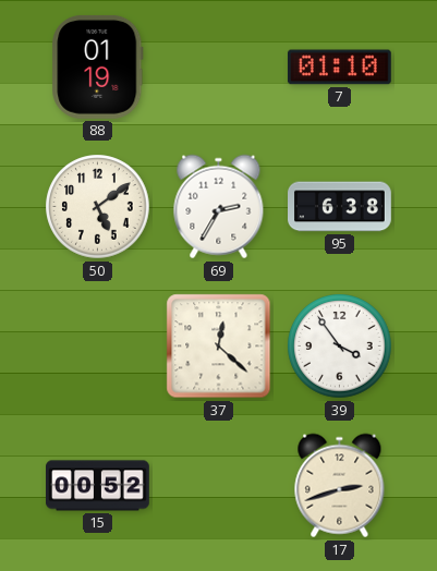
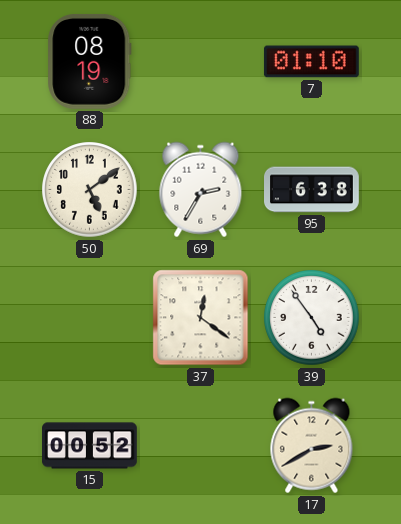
88: 01:19 -> 08:19
37: 12:22 -> 12:21
39: 3:54 -> 4:54
17: 2:42 -> 2:40
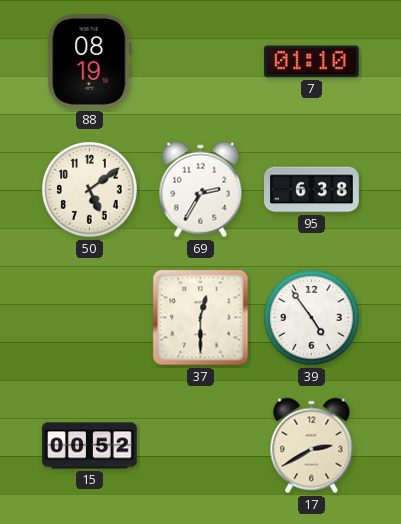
37: 12:21 -> 12:30
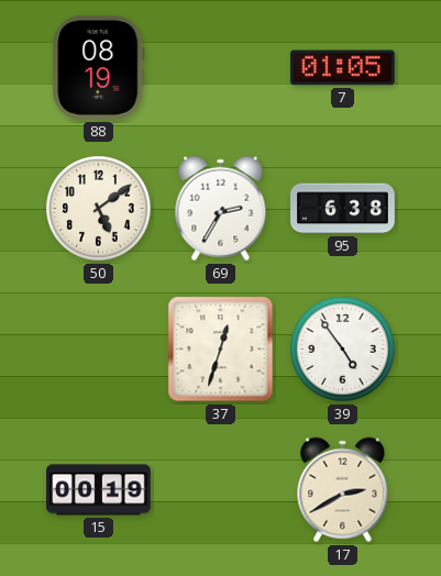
7: 01:10 -> 01:05
37: 12:30 -> 12:33
15: 00:52 -> 00:19
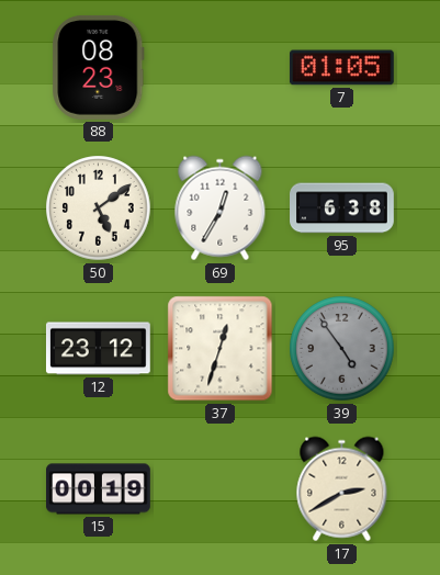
88: 08:19 -> 08:23
69: 2:35 -> 12:35
12: none -> 23:12
39 dial: white -> grey
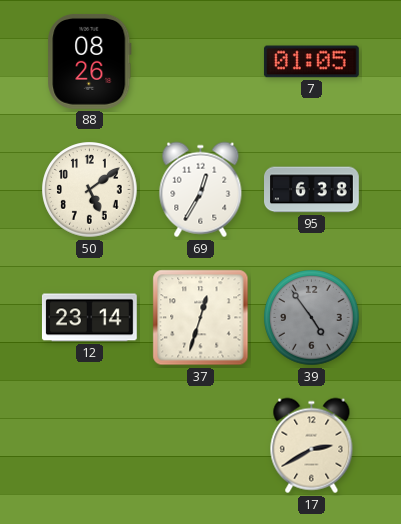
88: 08:23 -> 08:26
12: 23:12 -> 23:14
15: 00:19 -> none
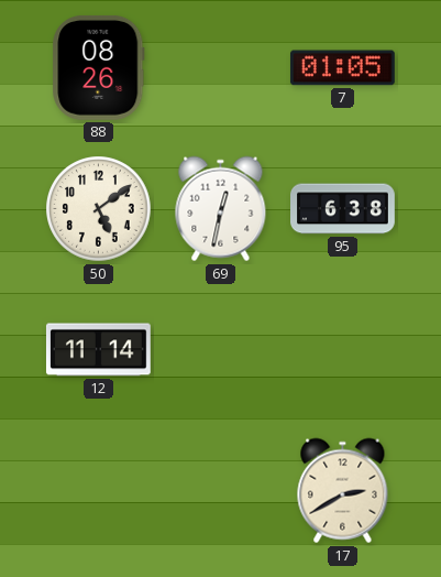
69: 12:35 -> 12:32
12: 23:14 -> 11:14
37: 12:33 -> none
39: 4:54 -> none
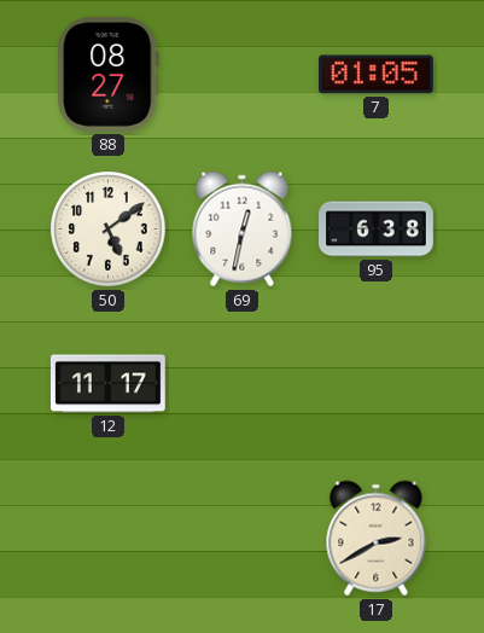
88: 08:26 -> 08:27
12: 11:14 -> 11:17
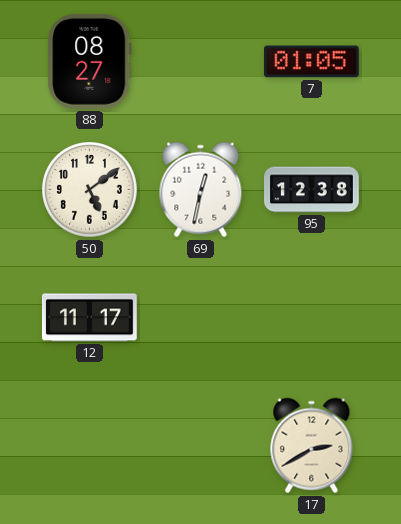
95: 6:38 -> 12:38
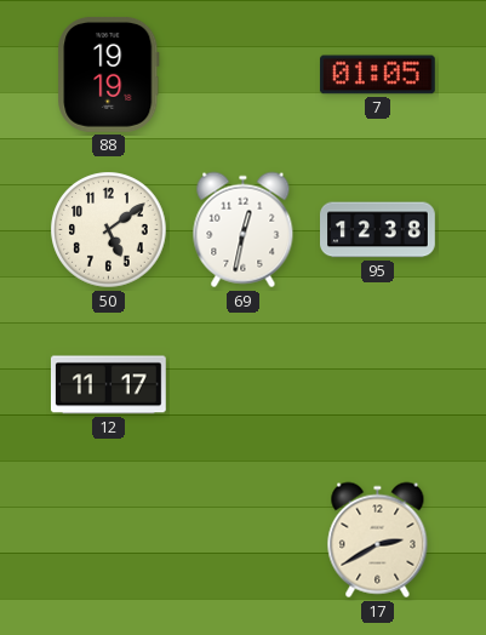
88: 08:27 -> 19:19
